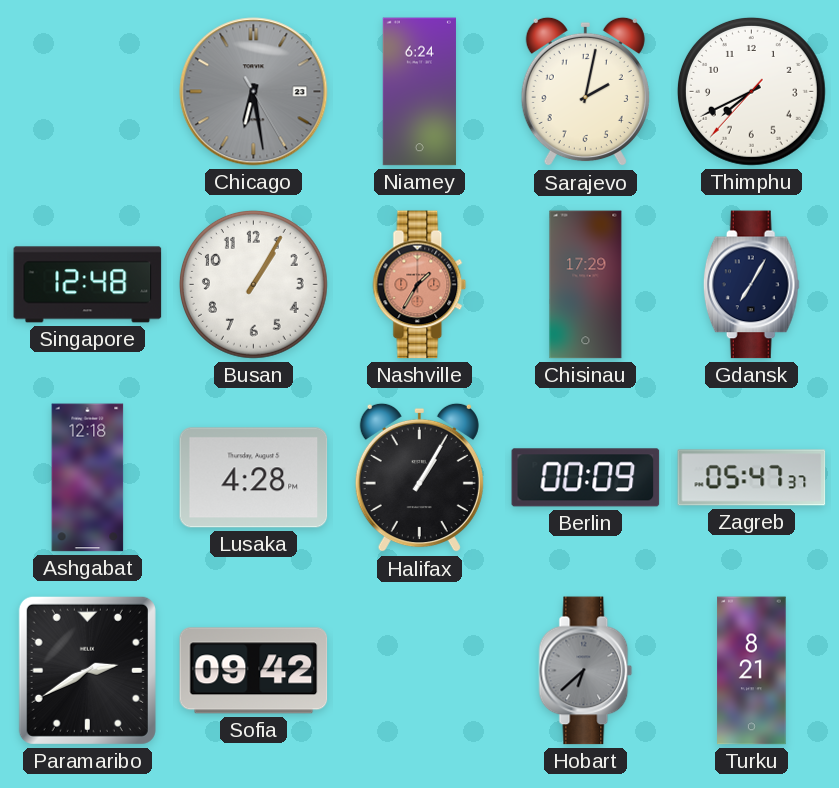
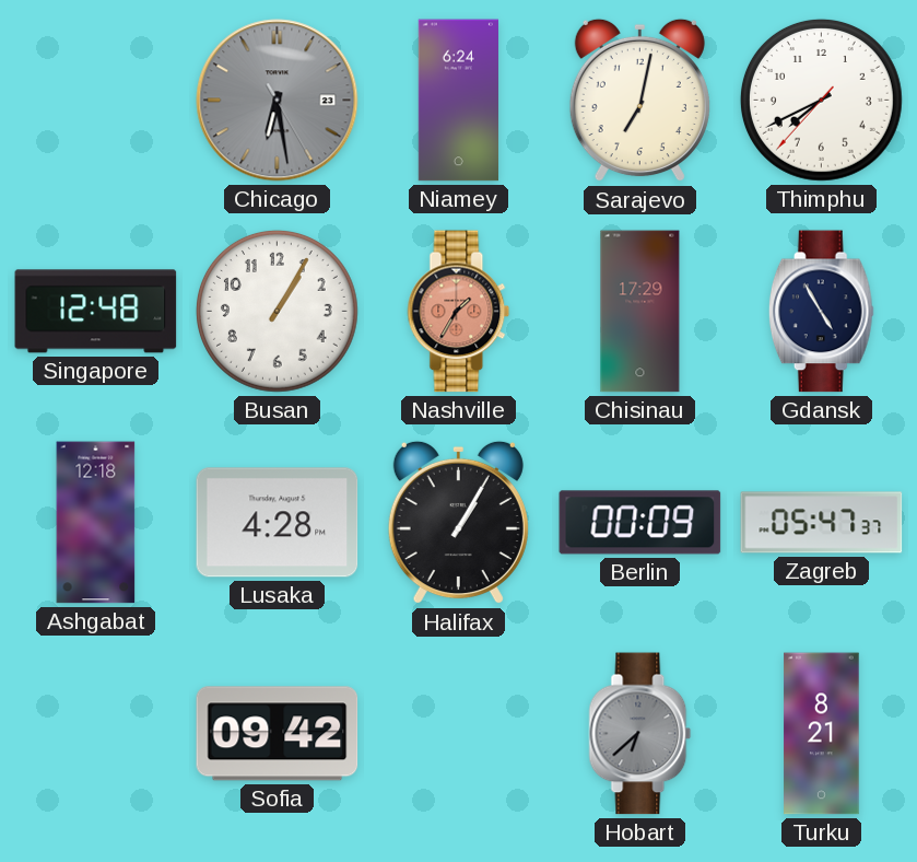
Sarajevo: 2:02 -> 7:02
Gdansk: 7:05 -> 4:55
Paramaribo: 2:40 -> none
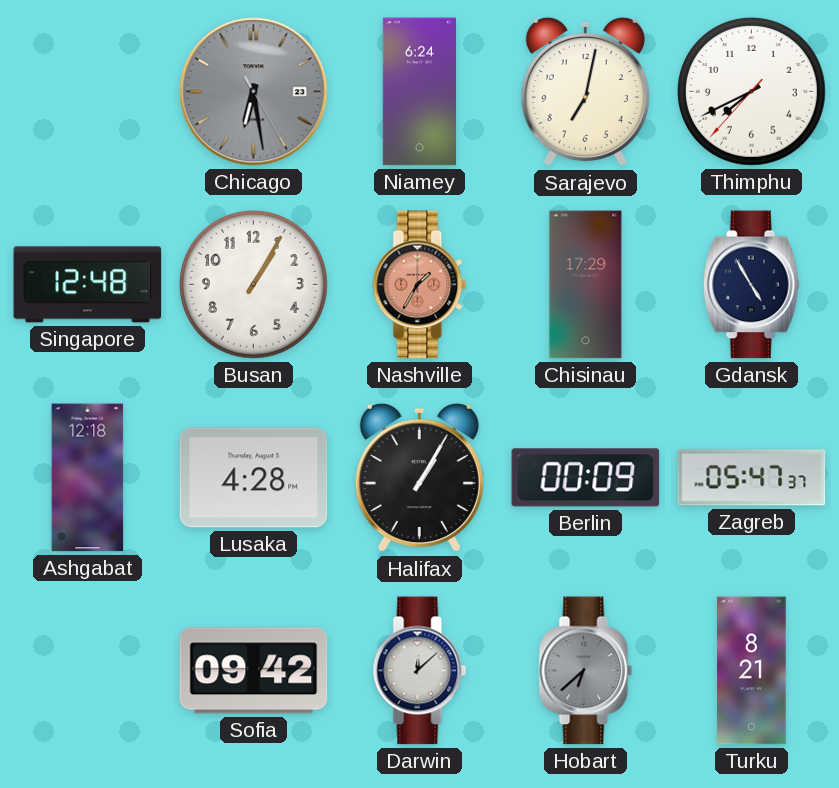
Darwin: none -> 12:08
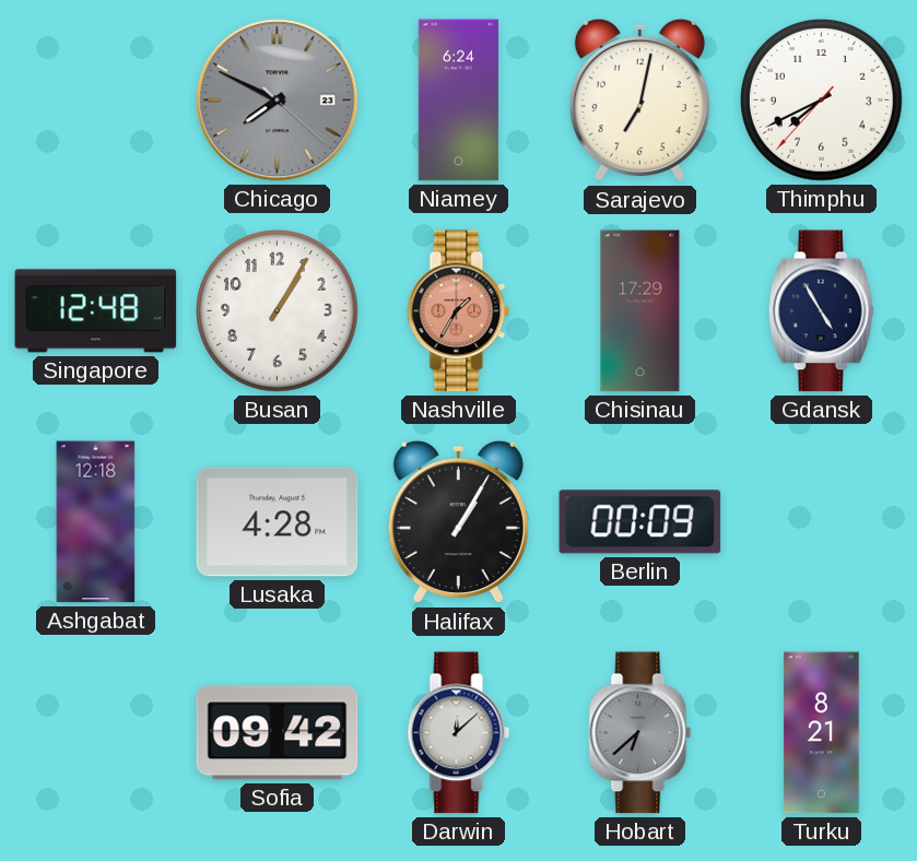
Chicago: 6:28 -> 7:49
Zagreb: 05:47 -> none
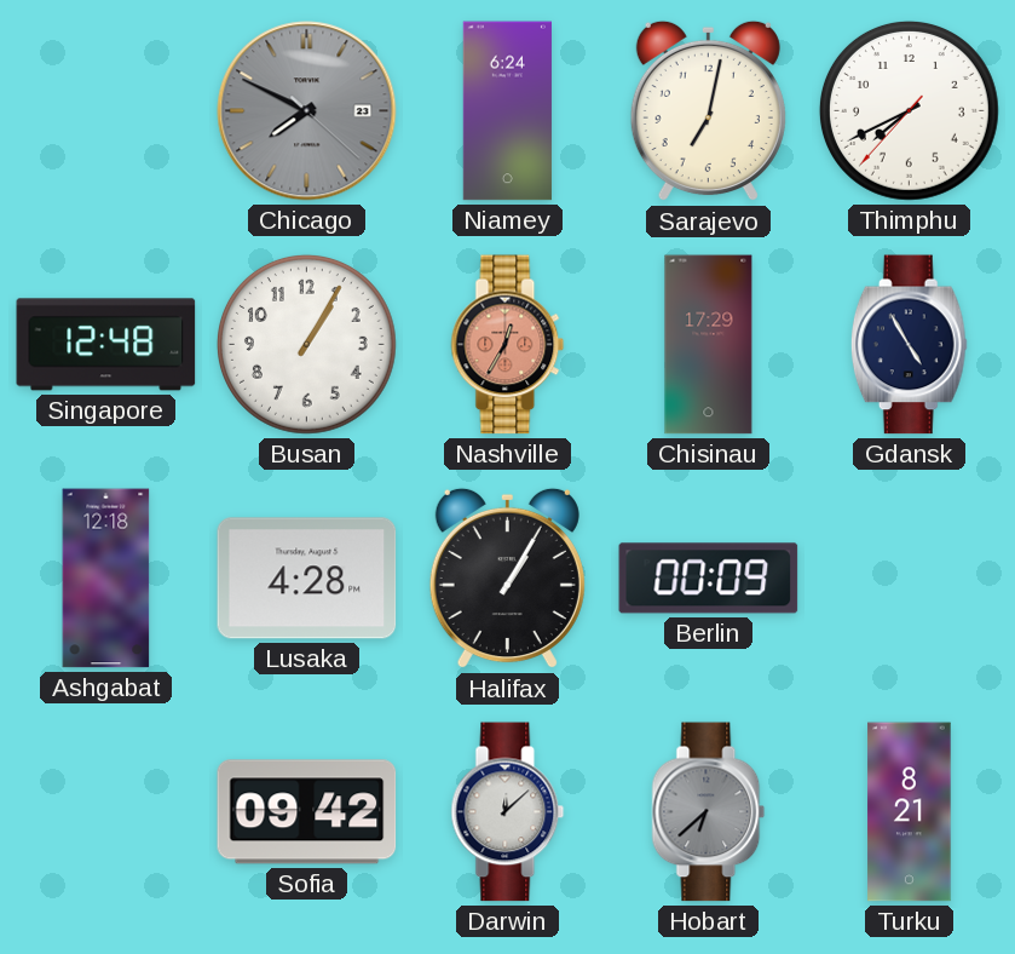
Nashville: 1:35 -> 12:35
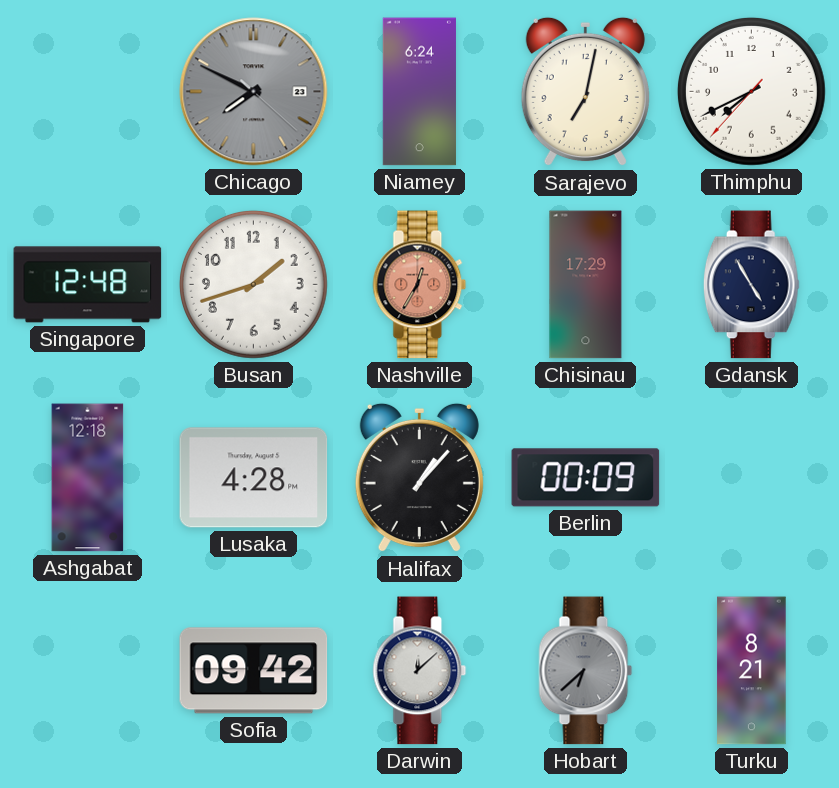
Busan: 1:05 -> 1:42
Halifax: 1:05 -> 1:07
